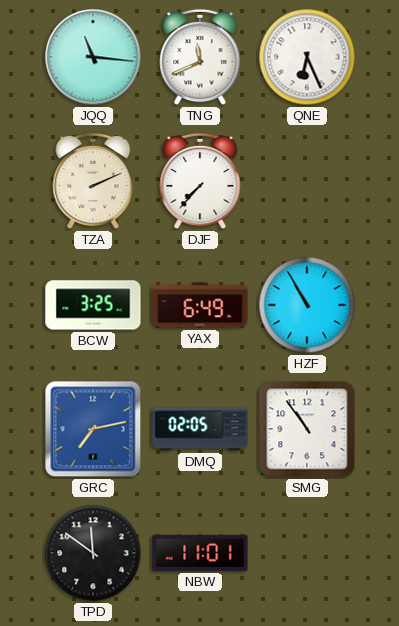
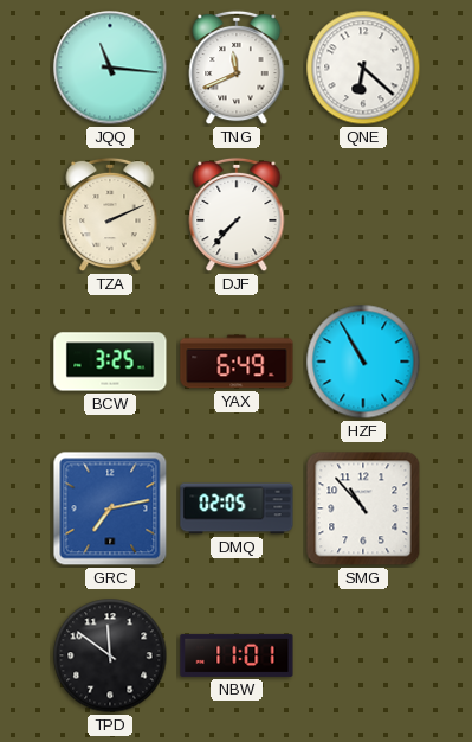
QNE: 6:26 -> 6:22
SMG: 10:54 -> 10:53
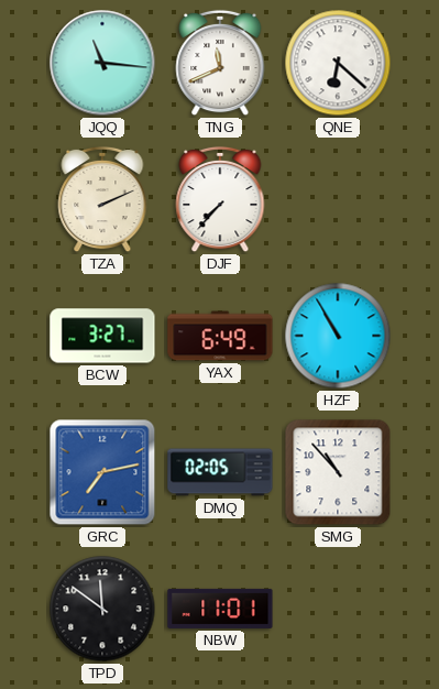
BCW: 3:25 -> 3:27
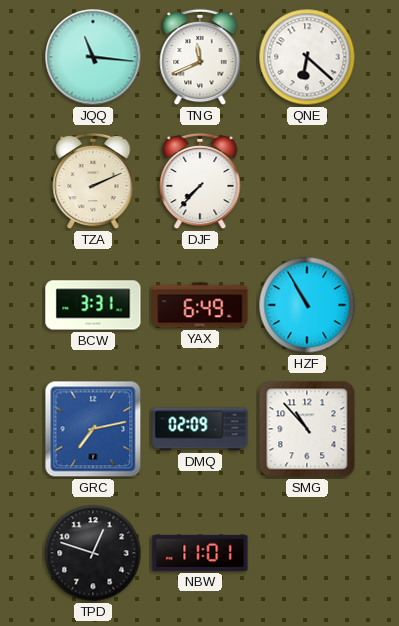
BCW: 3:27 -> 3:31
DMQ: 02:05 -> 02:09
TPD: 11:51 -> 12:48
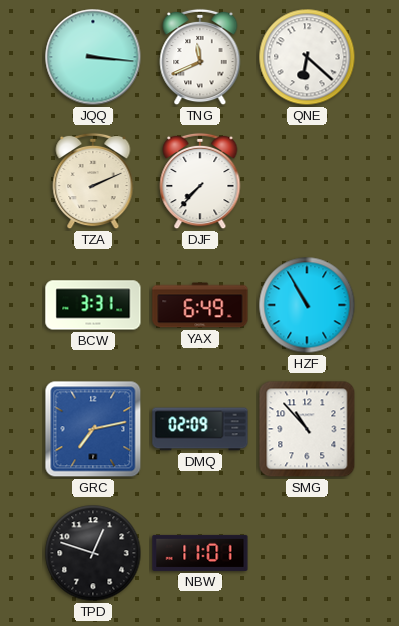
JQQ: 11:16 -> 3:16
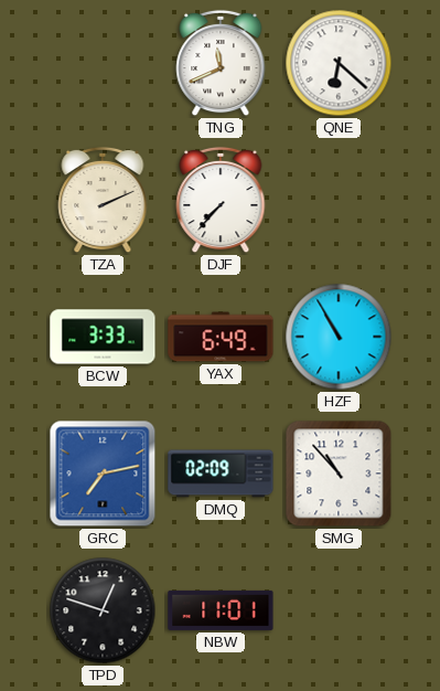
JQQ: 3:16 -> none
BCW: 3:31 -> 3:33
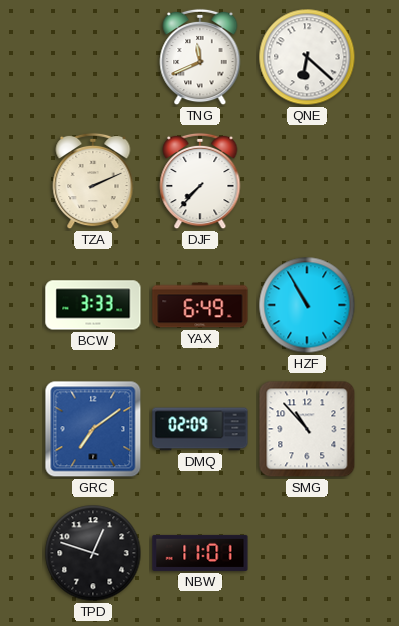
GRC: 7:13 -> 7:09
